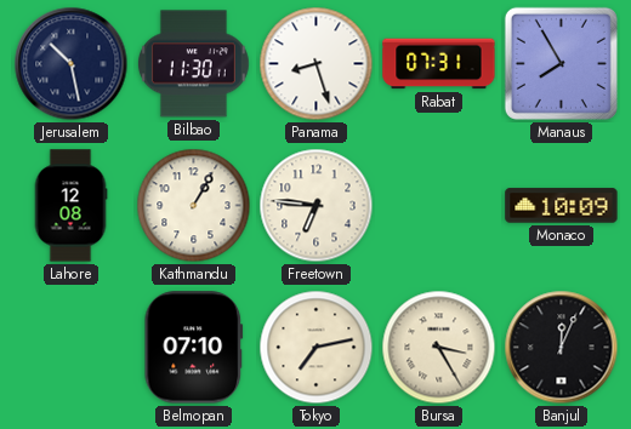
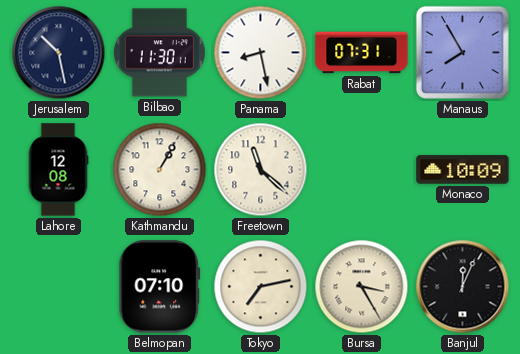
Panama: 8:27 -> 8:28
Freetown: 6:46 -> 11:22
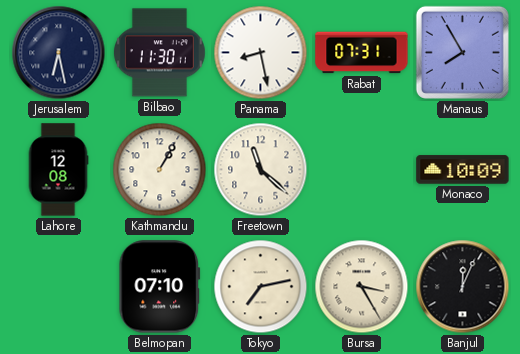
Jerusalem: 10:28 -> 6:28
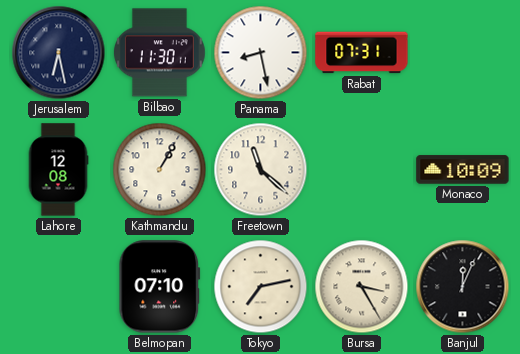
Manaus: 7:55 -> none
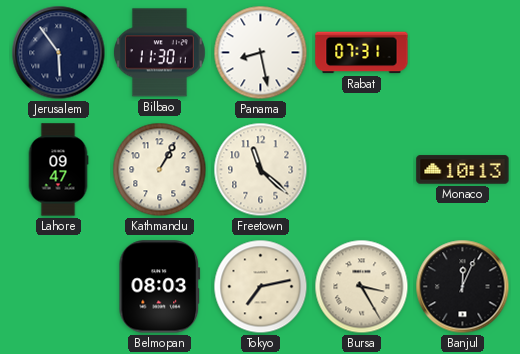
Jerusalem: 6:28 -> 5:54
Lahore: 12:08 -> 09:47
Monaco: 10:09 -> 10:13
Belmopan: 07:10 -> 08:03
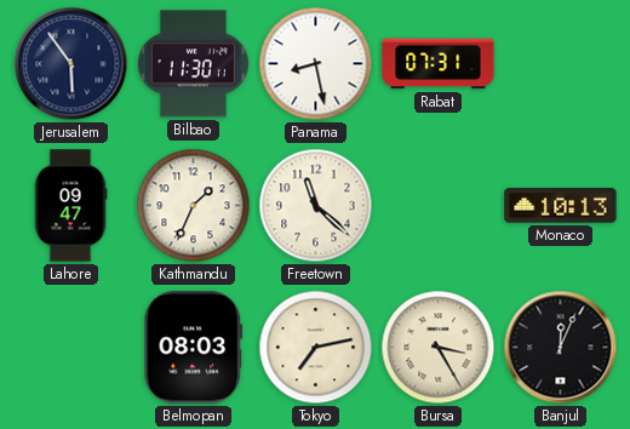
Kathmandu: 1:05 -> 1:34
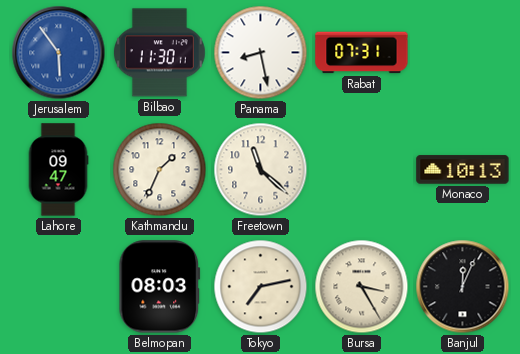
Jerusalem dial: navy -> blue
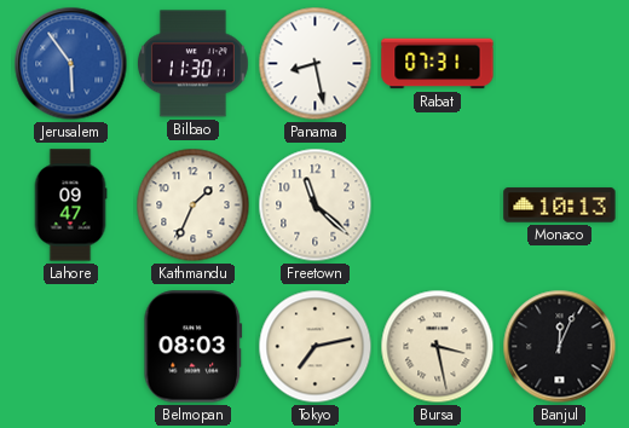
Bursa: 3:25 -> 3:28
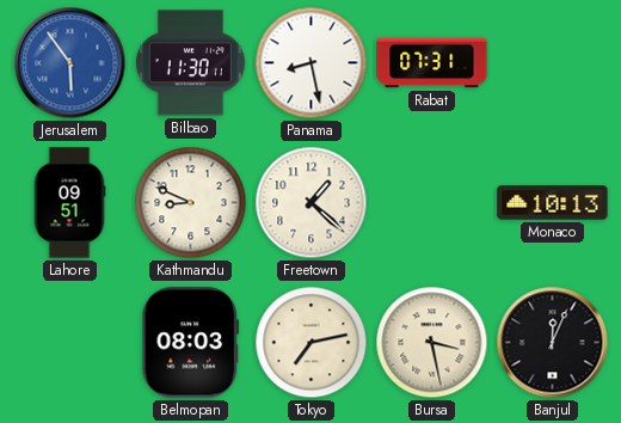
Lahore: 09:47 -> 09:51
Kathmandu: 1:34 -> 8:49
Freetown: 11:22 -> 1:22
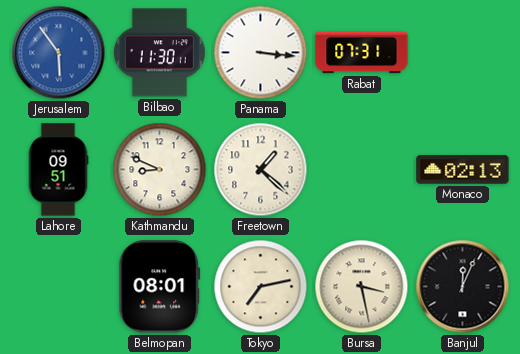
Panama: 8:28 -> 3:16
Monaco: 10:13 -> 02:13
Belmopan: 08:03 -> 08:01
